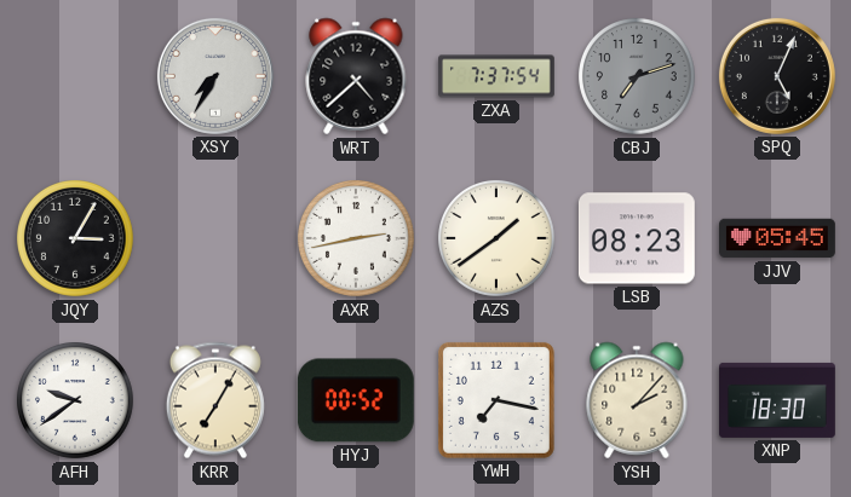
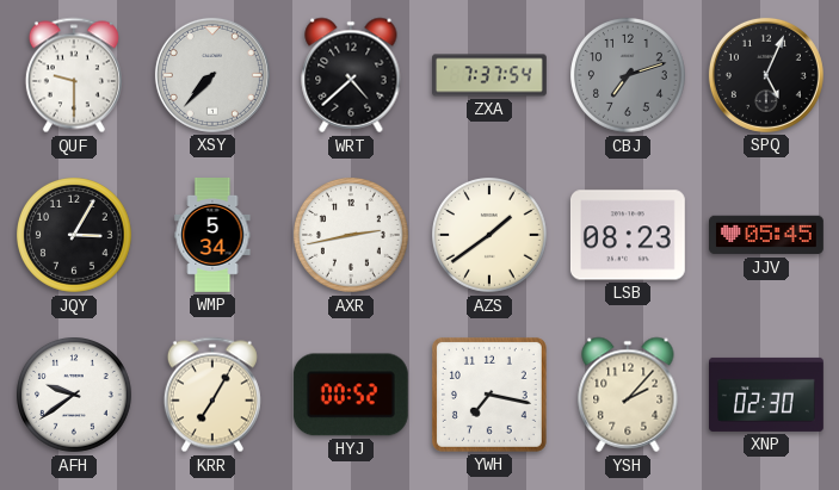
QUF: none -> 9:30
XSY: 7:35 -> 7:37
WMP: none -> 5:34
XNP: 18:30 -> 02:30
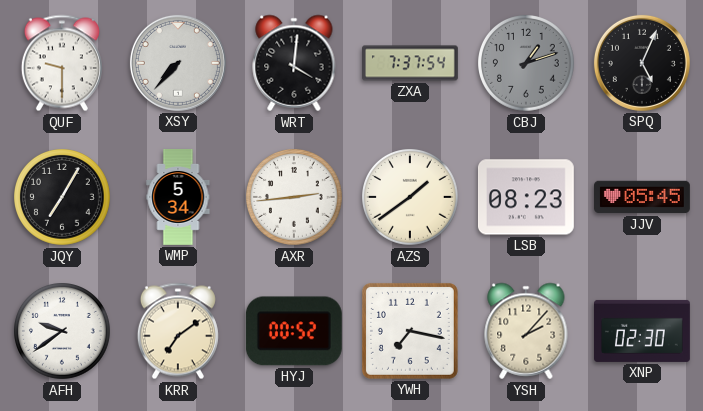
WRT: 4:38 -> 4:01
CBJ: 7:12 -> 1:12
JQY: 3:05 -> 7:05
AXR: 2:43 -> 2:44
KRR: 7:05 -> 7:09
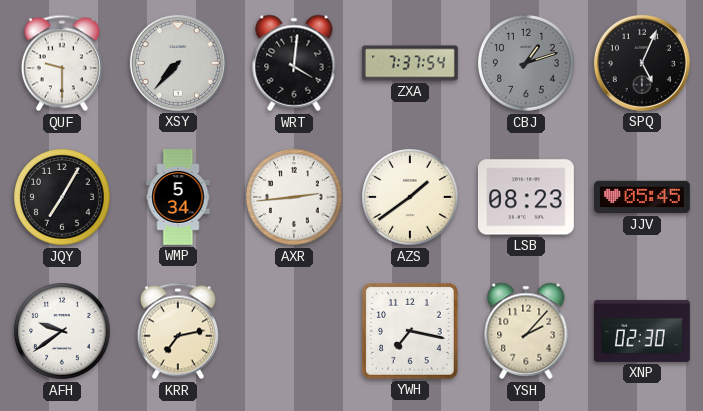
KRR: 7:09 -> 7:13
HYJ: 00:52 -> none
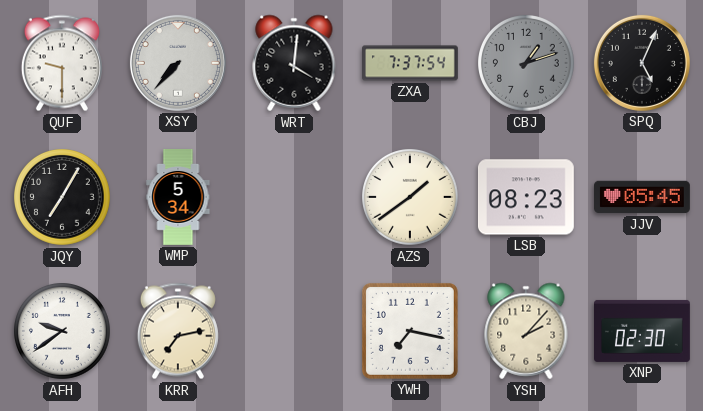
AXR: 2:44 -> none
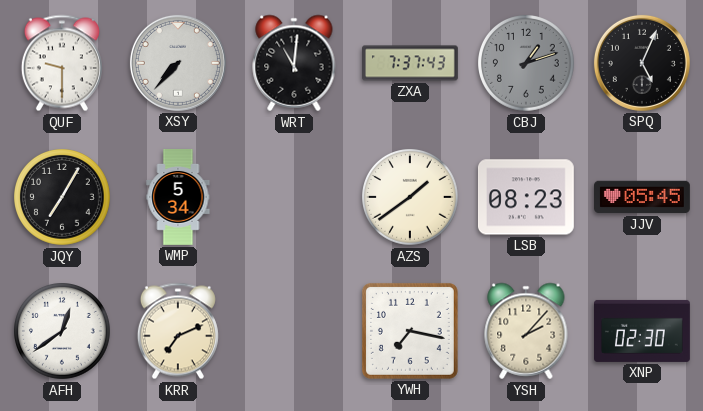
WRT: 4:01 -> 11:01
ZXA: 7:37:54 -> 7:37:43
AFH: 9:39 -> 12:39
KRR: 7:13 -> 7:11
